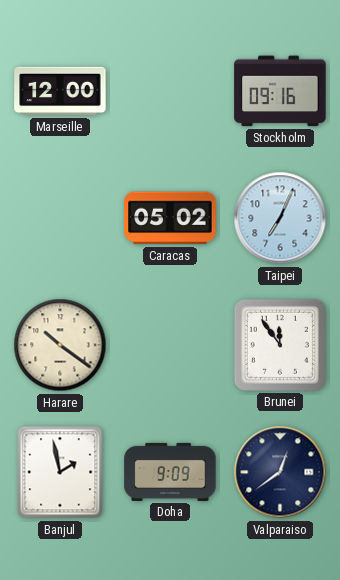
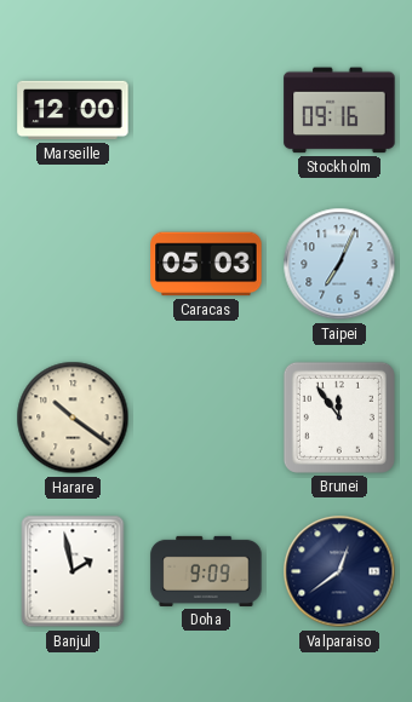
Caracas: 05:02 -> 05:03
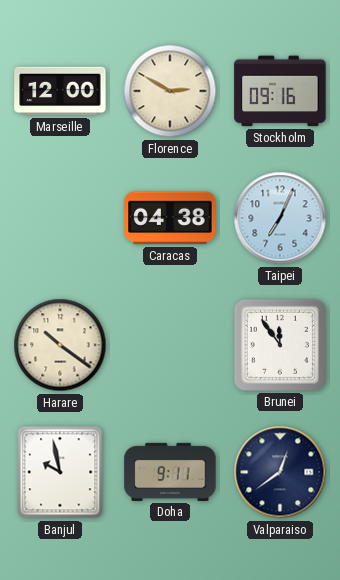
Florence: none -> 2:50
Caracas: 05:03 -> 04:38
Banjul: 1:58 -> 9:58
Doha: 9:09 -> 9:11
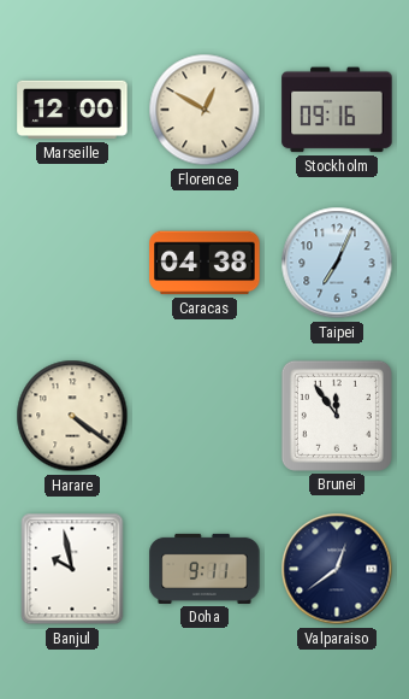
Florence: 2:50 -> 12:50
Harare: 10:21 -> 4:21
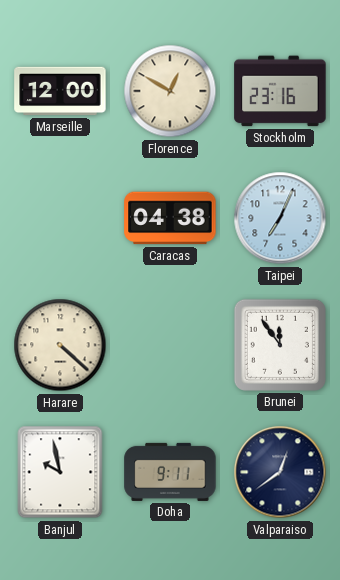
Stockholm: 09:16 -> 23:16
Harare: 4:21 -> 4:22
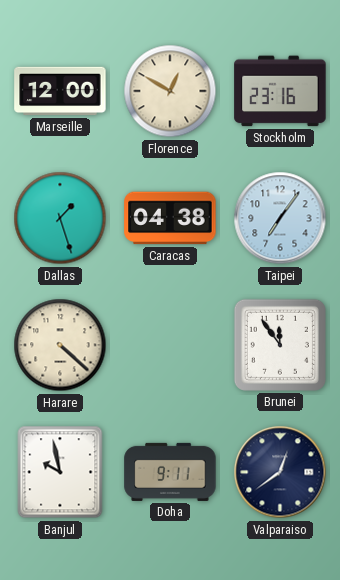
Dallas: none -> 1:27
Taipei: 7:04 -> 7:06
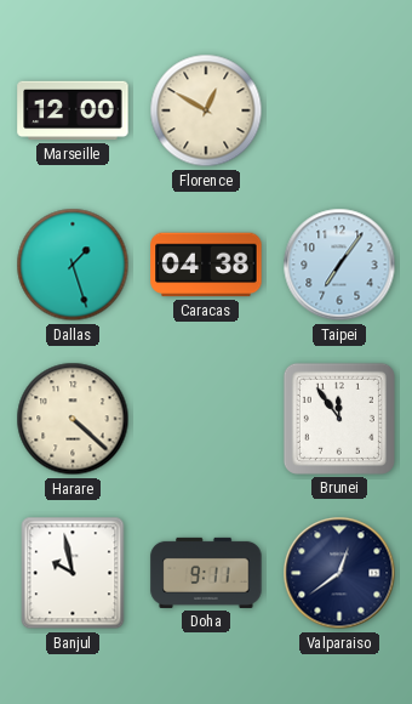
Stockholm: 23:16 -> none
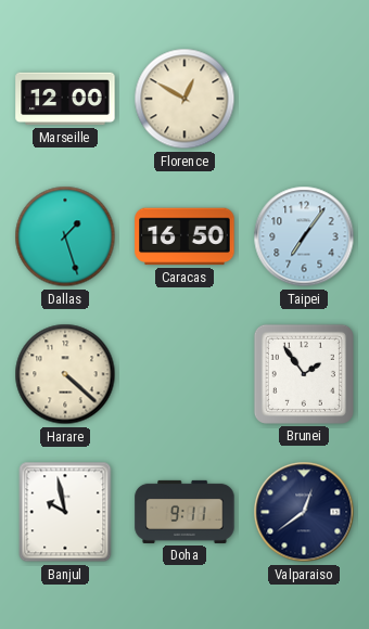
Caracas: 04:38 -> 16:50
Brunei: 11:54 -> 1:54
